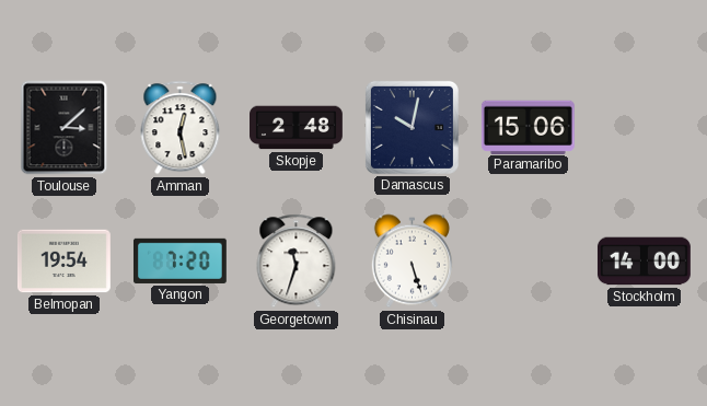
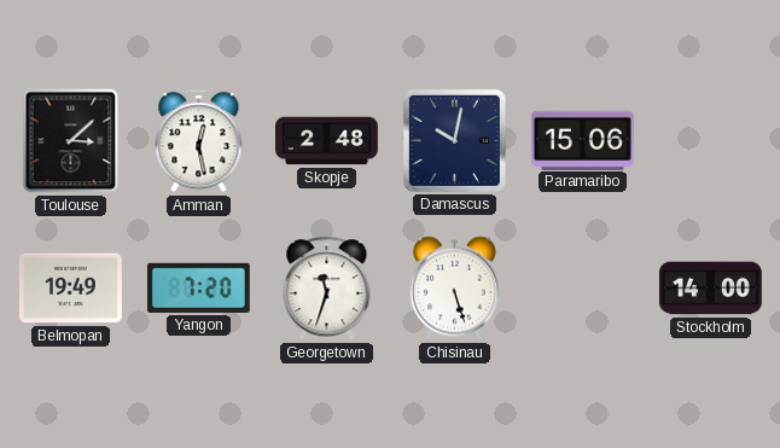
Belmopan: 19:54 -> 19:49
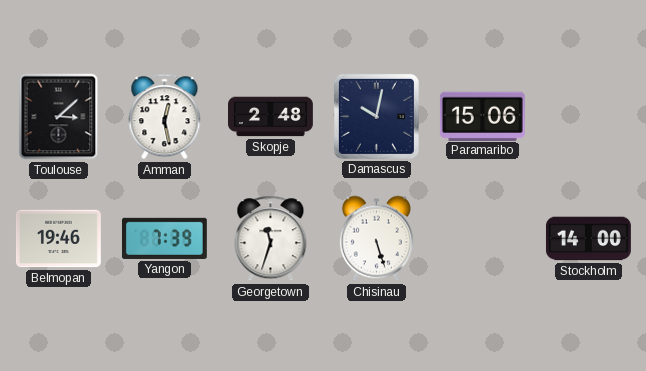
Belmopan: 19:49 -> 19:46
Yangon: 7:20 -> 7:39
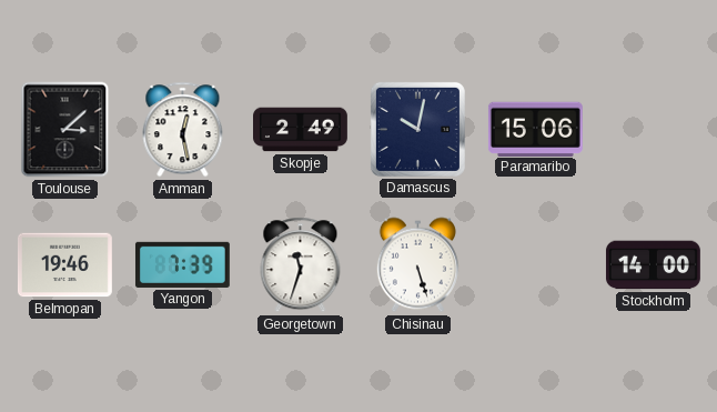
Skopje: 2:48 -> 2:49
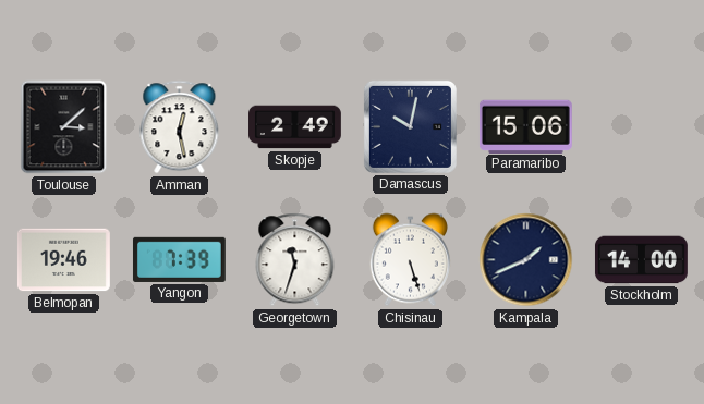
Kampala: none -> 1:41
